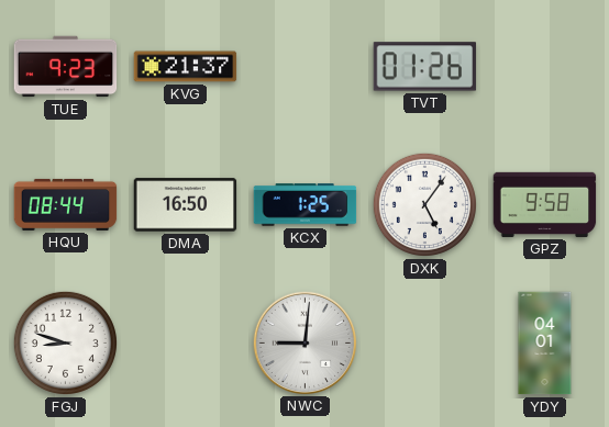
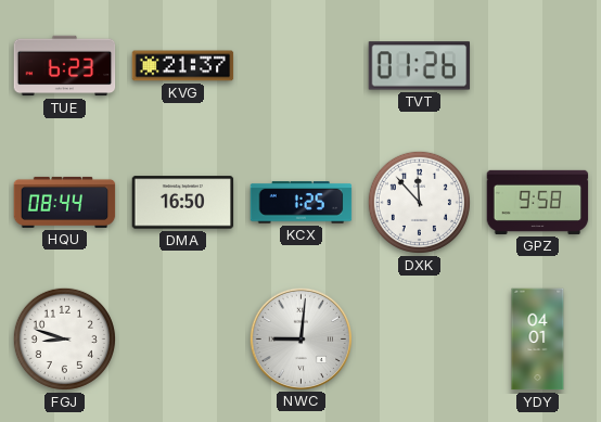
TUE: 9:23 -> 6:23
DXK: 5:06 -> 11:53
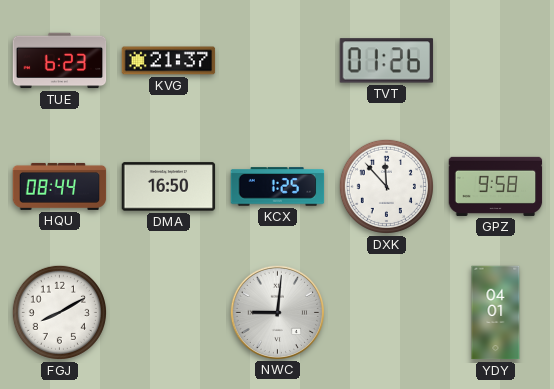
FGJ: 8:48 -> 8:10
